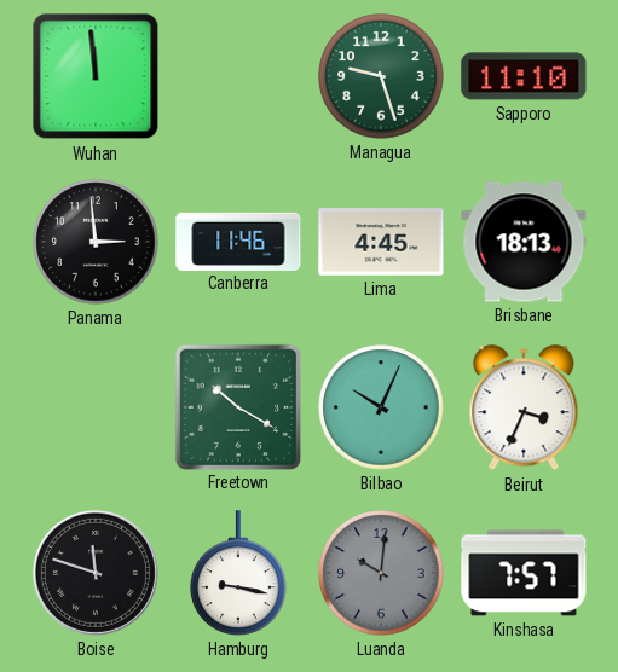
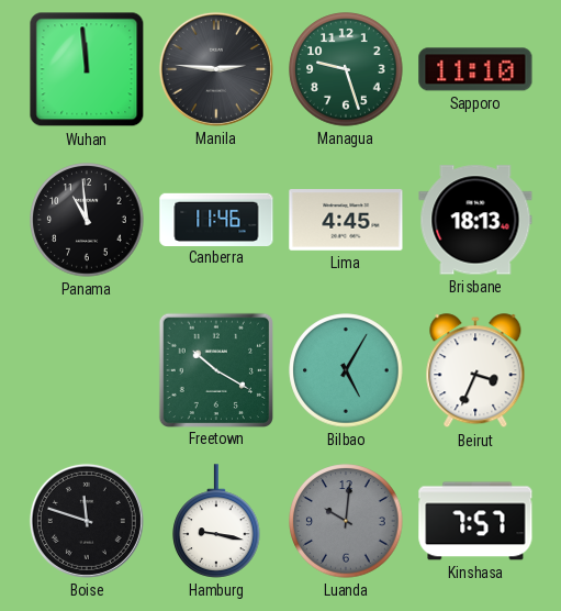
Manila: none -> 2:46
Panama: 2:59 -> 10:59
Bilbao: 10:04 -> 5:05
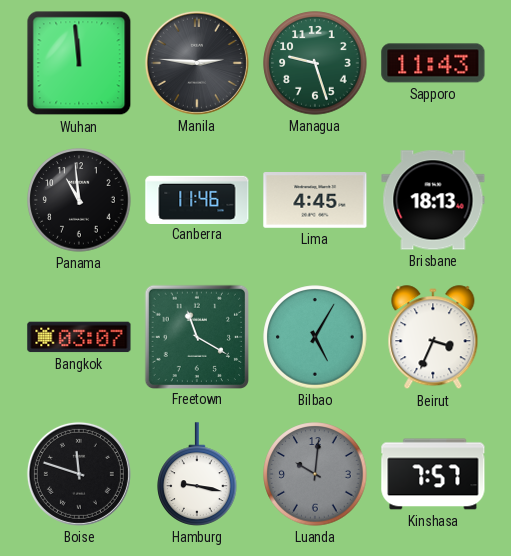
Sapporo: 11:10 -> 11:43
Bangkok: none -> 03:07
Freetown: 10:20 -> 11:20
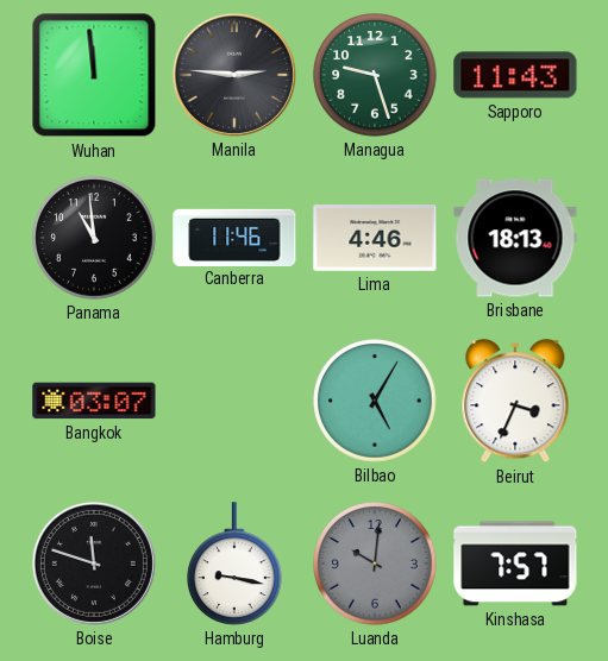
Lima: 4:45 -> 4:46
Freetown: 11:20 -> none
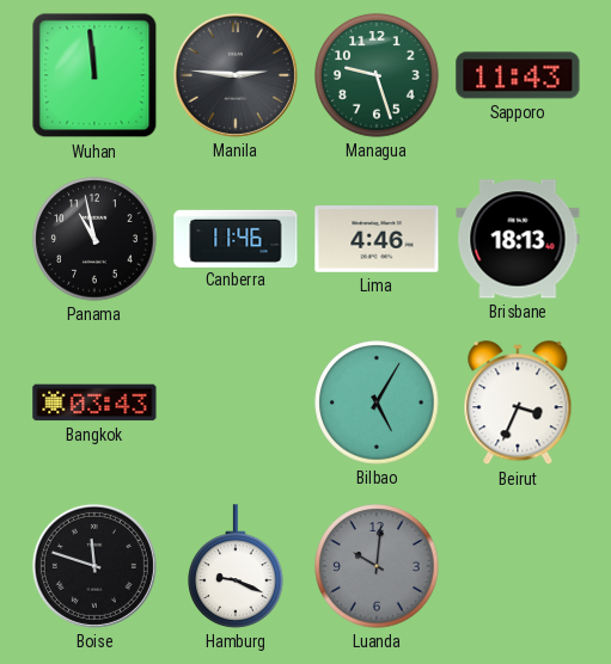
Panama: 10:59 -> 10:58
Bangkok: 03:07 -> 03:43
Hamburg: 9:17 -> 9:19
Kinshasa: 7:57 -> none
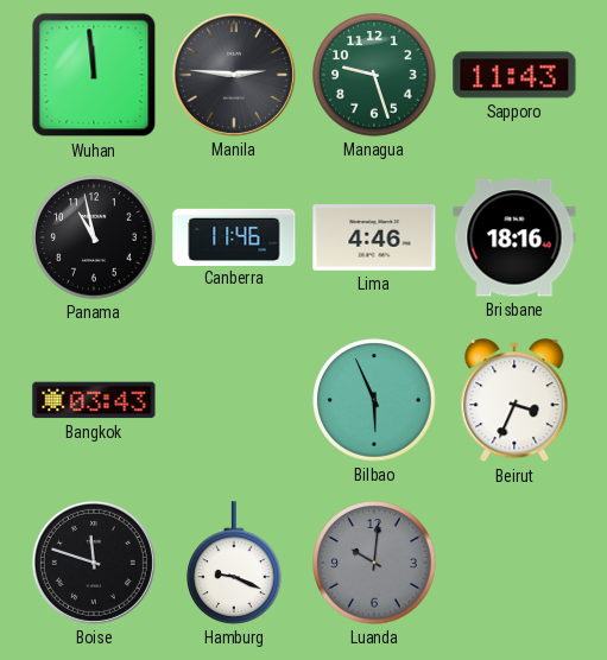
Brisbane: 18:13 -> 18:16
Bilbao: 5:05 -> 5:56
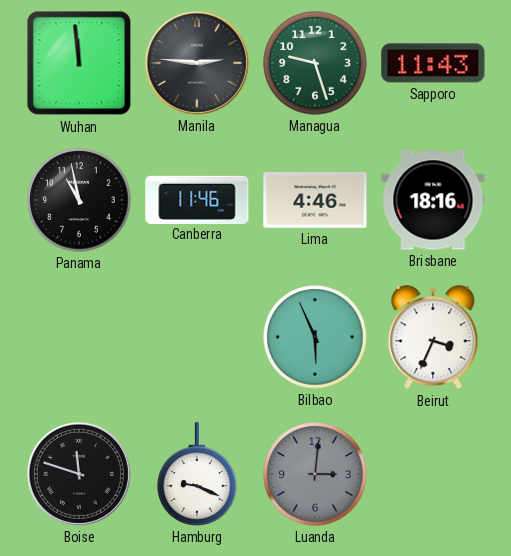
Bangkok: 03:43 -> none
Luanda: 10:01 -> 3:01
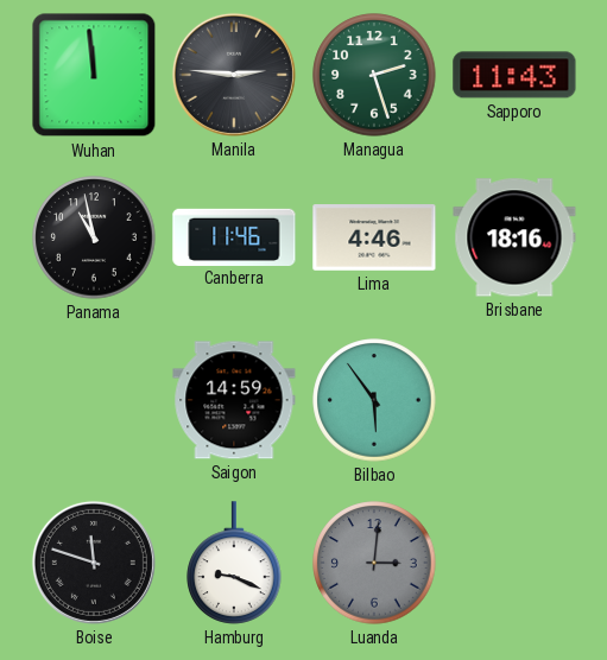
Managua: 9:27 -> 2:27
Saigon: none -> 14:59
Bilbao: 5:56 -> 5:54
Beirut: 3:34 -> none
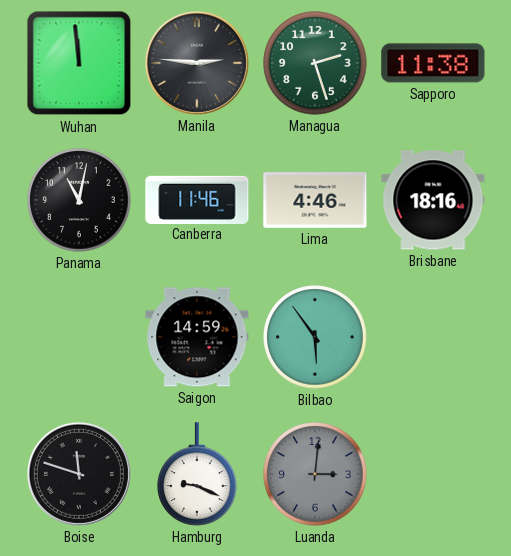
Sapporo: 11:43 -> 11:38
Panama: 10:58 -> 11:02
